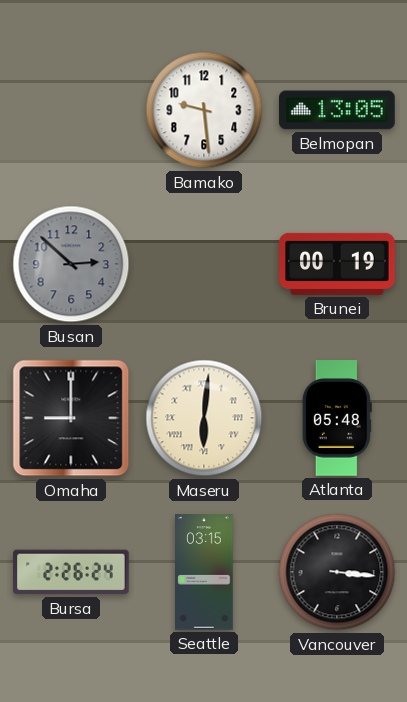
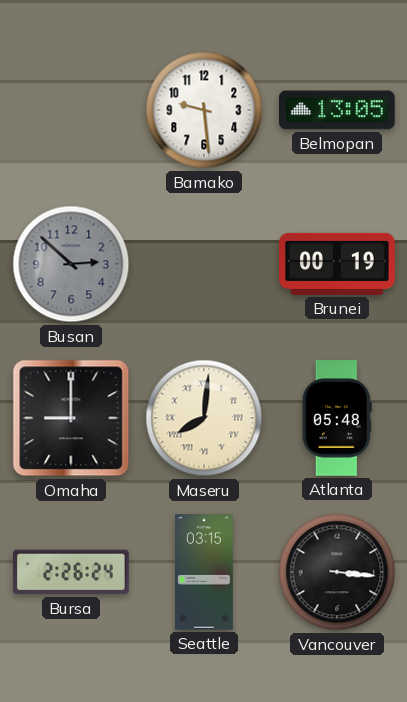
Maseru: 6:01 -> 8:01
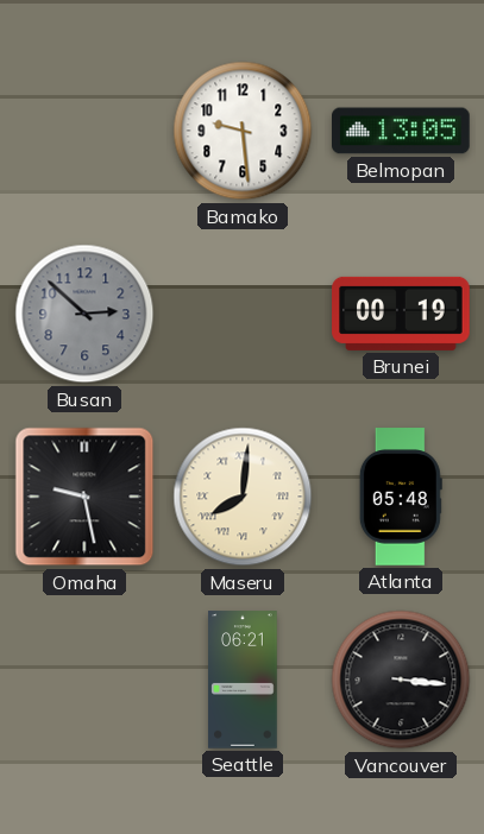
Omaha: 9:00 -> 9:28
Bursa: 2:26 -> none
Seattle: 03:15 -> 06:21
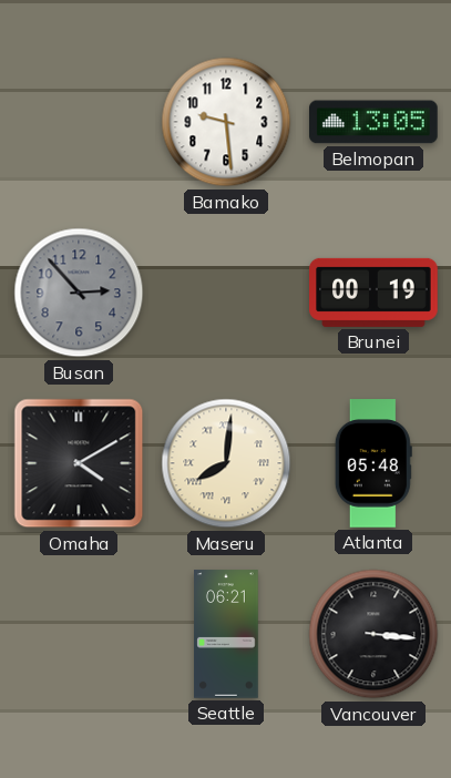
Busan: 2:52 -> 2:53
Omaha: 9:28 -> 4:10
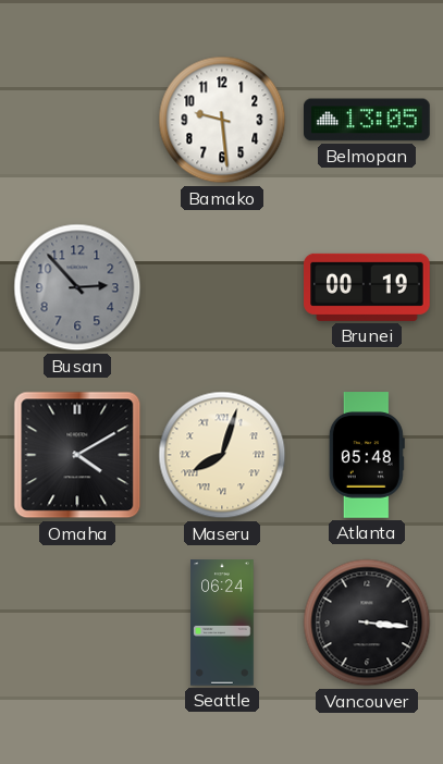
Maseru: 8:01 -> 8:03
Seattle: 06:21 -> 06:24
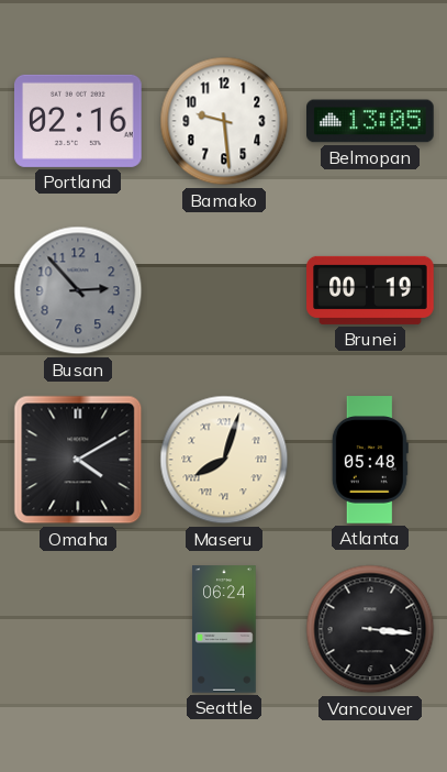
Portland: none -> 02:16
